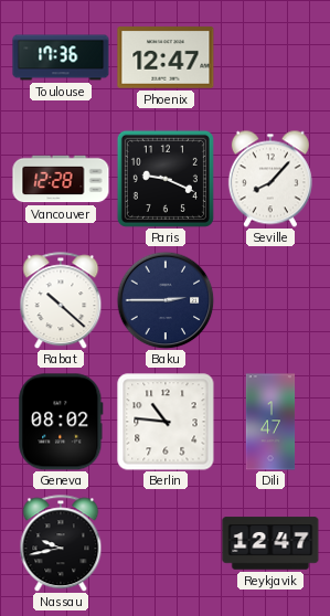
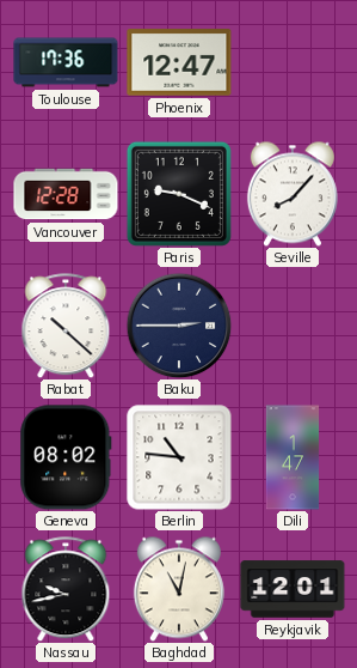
Baghdad: none -> 11:02
Reykjavik: 12:47 -> 12:01
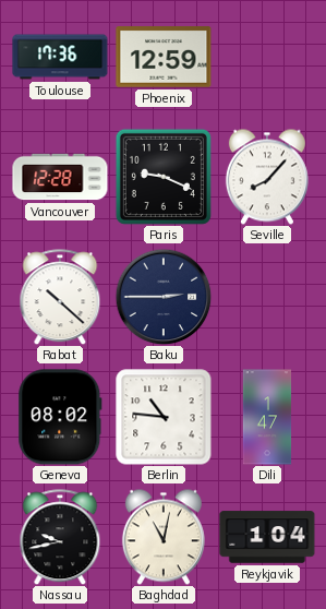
Phoenix: 12:47 -> 12:59
Reykjavik: 12:01 -> 1:04
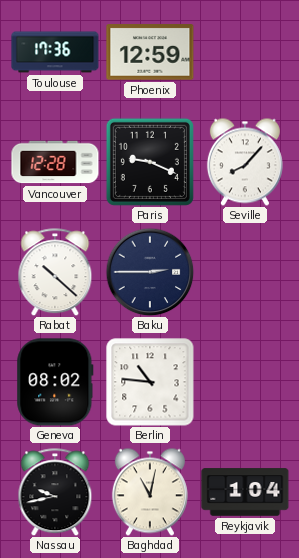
Dili: 1:47 -> none
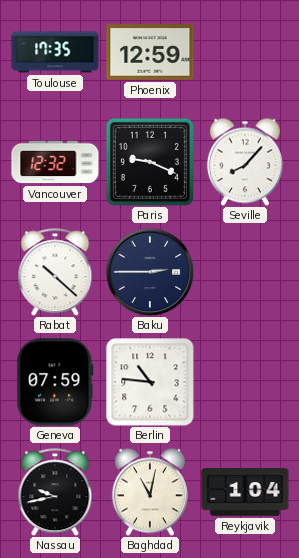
Toulouse: 17:36 -> 17:35
Vancouver: 12:28 -> 12:32
Geneva: 08:02 -> 07:59
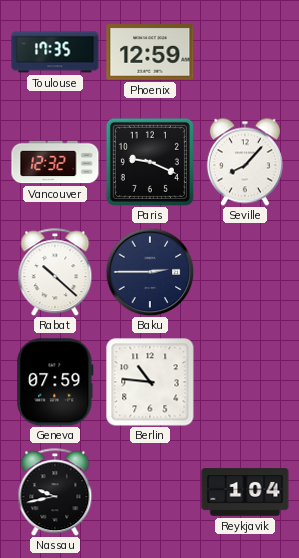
Baghdad: 11:02 -> none
